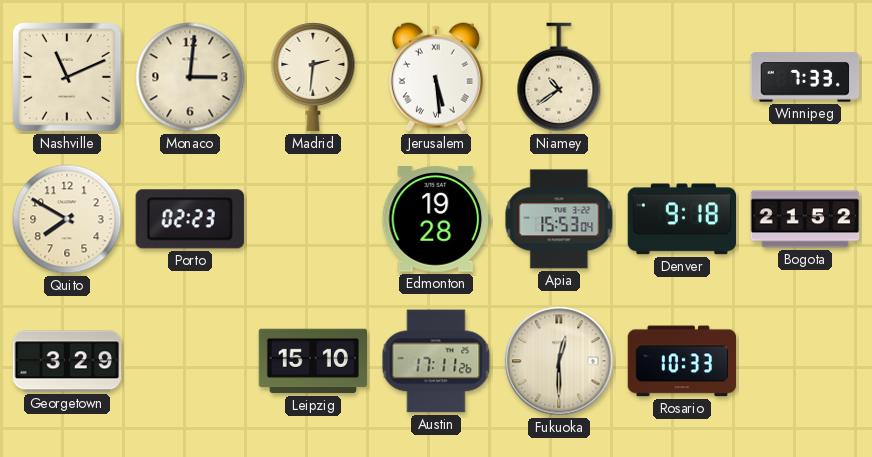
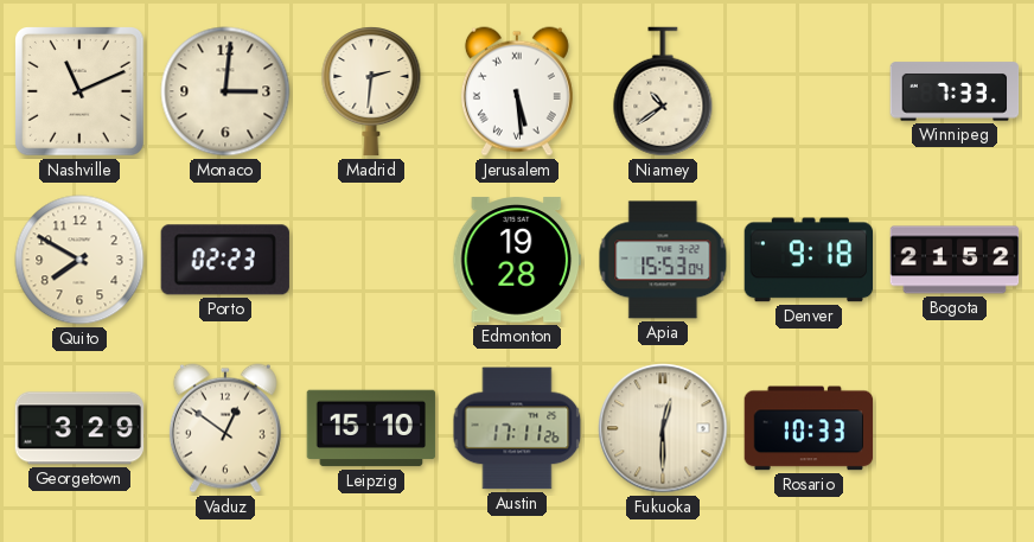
Vaduz: none -> 12:51
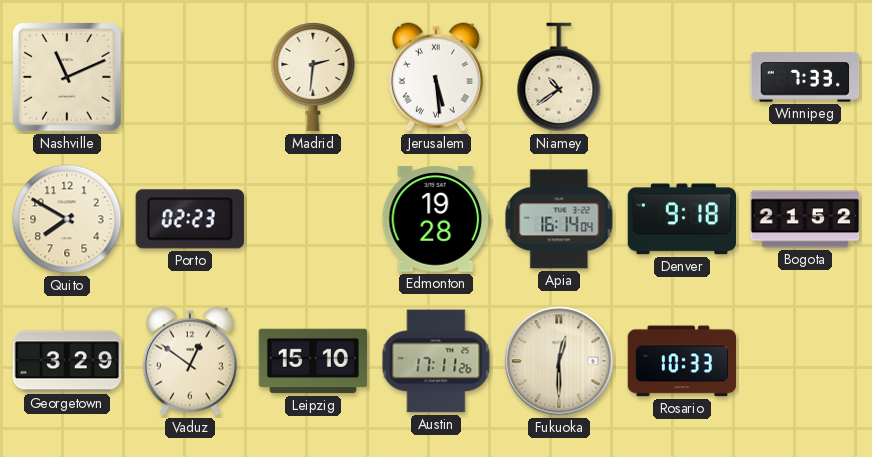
Monaco: 3:01 -> none
Apia: 15:53 -> 16:14
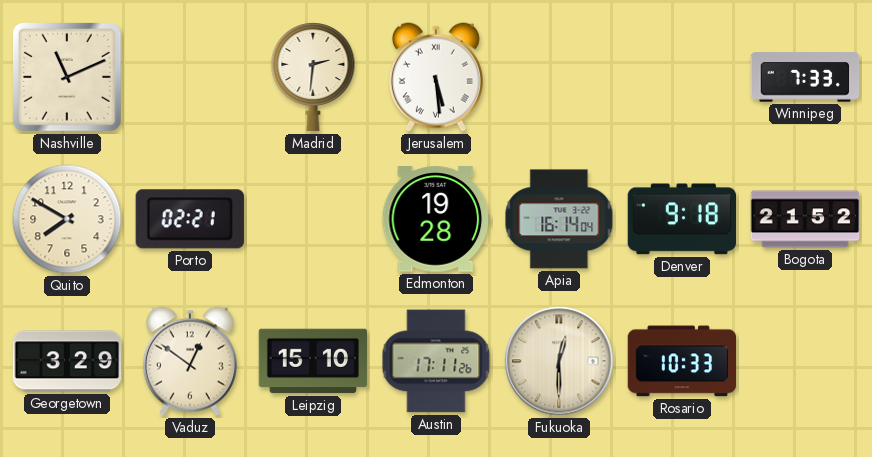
Niamey: 10:39 -> none
Porto: 02:23 -> 02:21
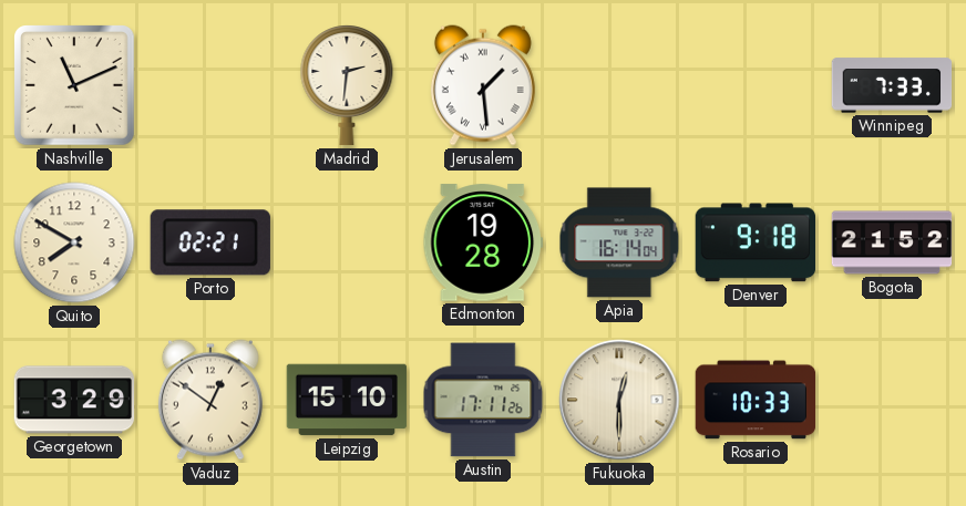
Jerusalem: 5:29 -> 1:29
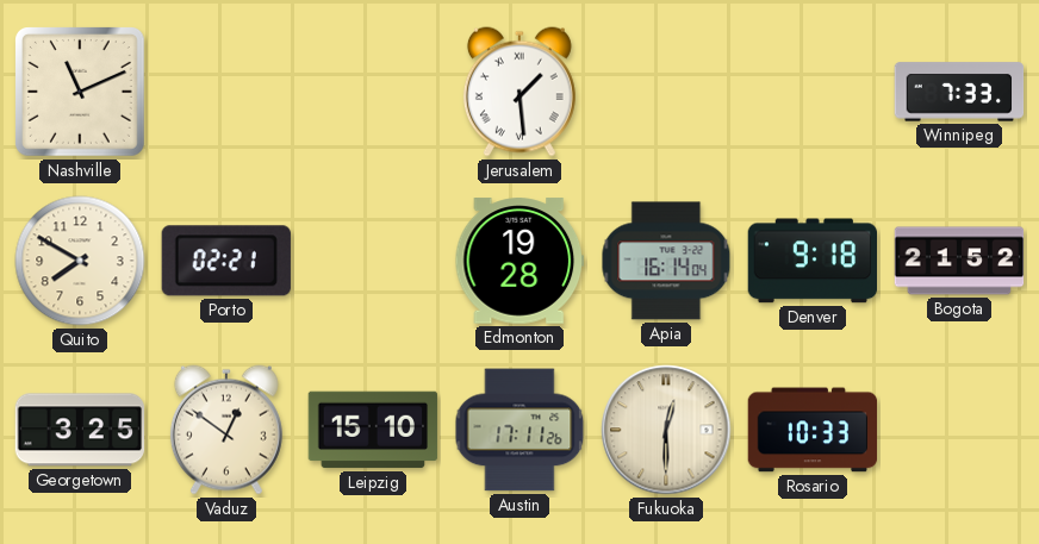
Madrid: 2:31 -> none
Georgetown: 3:29 -> 3:25
